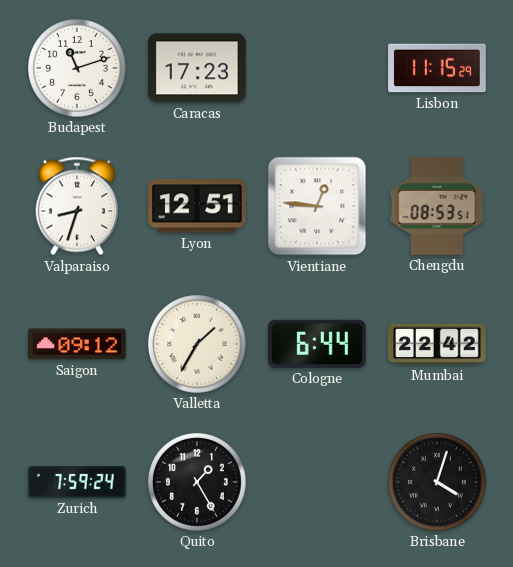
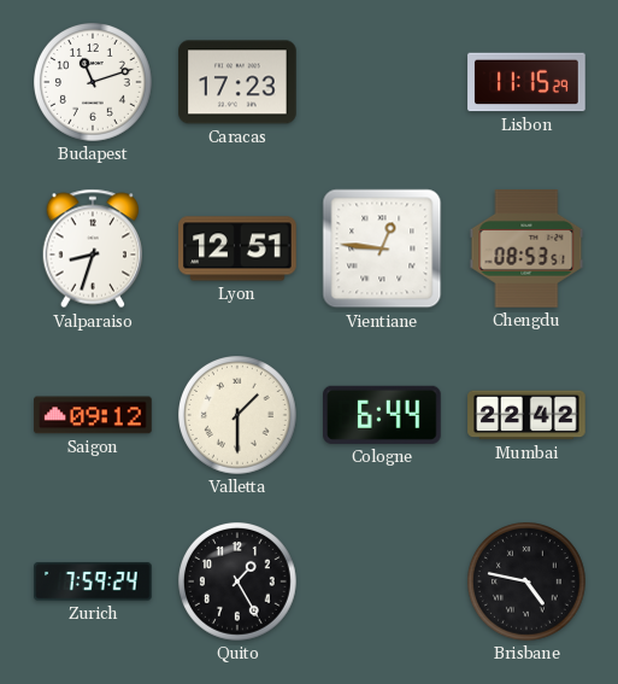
Valletta: 1:35 -> 1:30
Brisbane: 4:03 -> 4:47
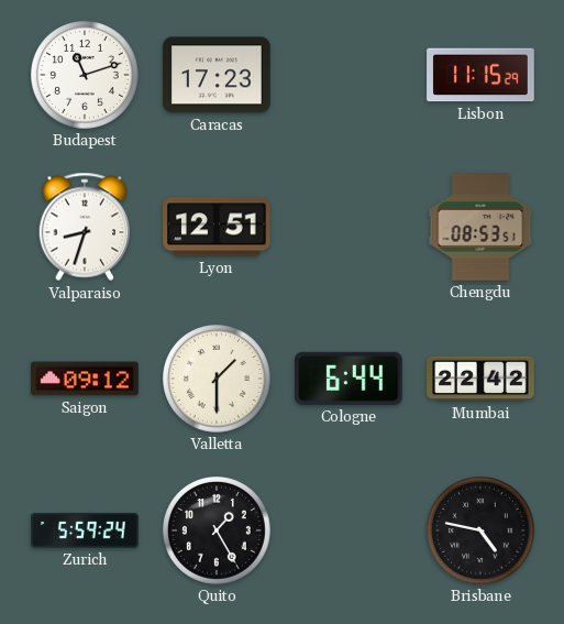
Vientiane: 12:46 -> none
Zurich: 7:59 -> 5:59
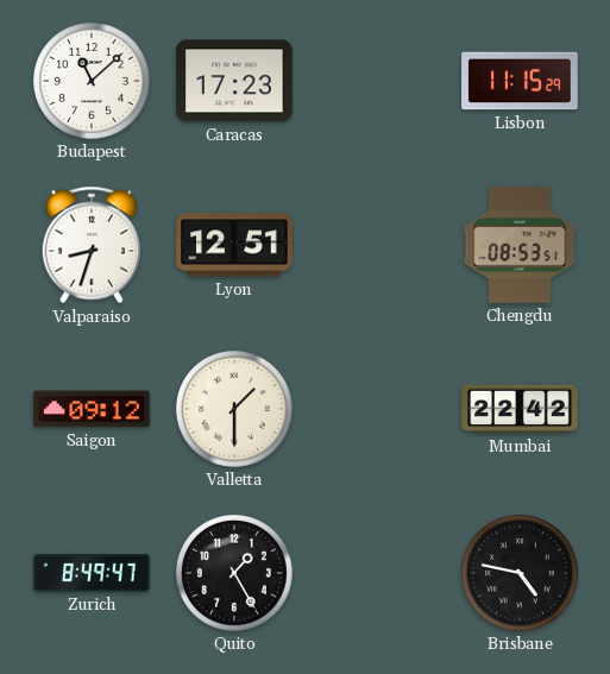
Budapest: 11:12 -> 11:08
Cologne: 6:44 -> none
Zurich: 5:59 -> 8:49
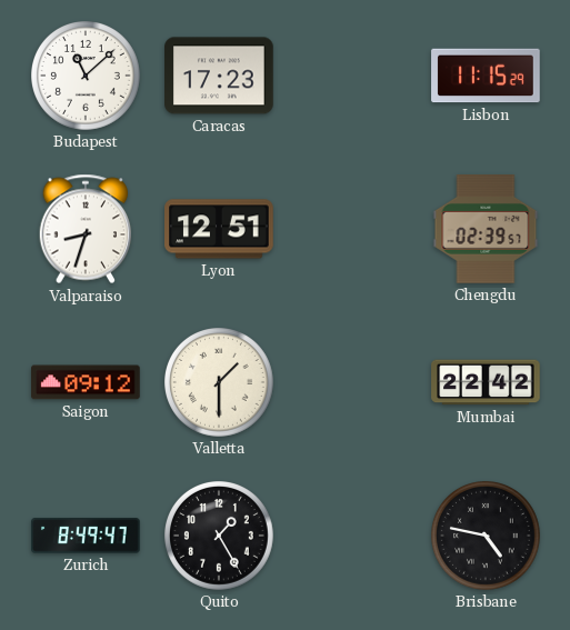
Chengdu: 08:53 -> 02:39
